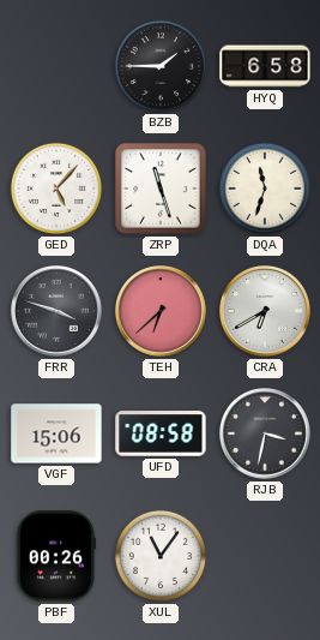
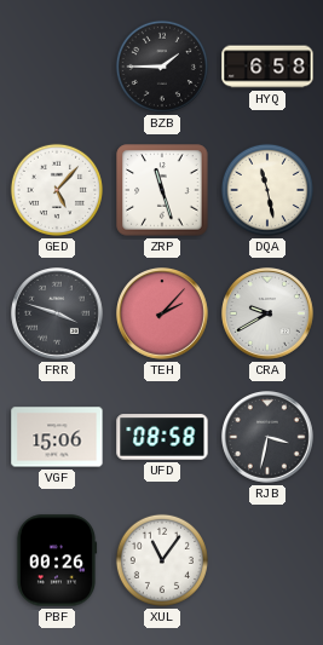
DQA: 11:33 -> 11:28
TEH: 6:38 -> 2:07
CRA: 6:40 -> 9:40
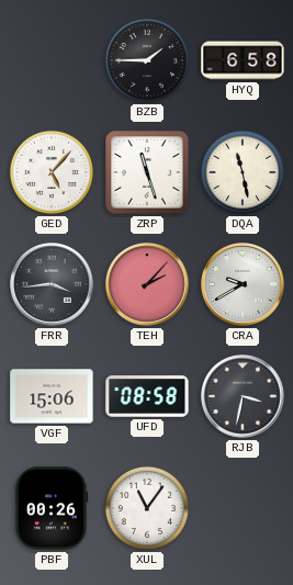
FRR: 3:48 -> 3:44
